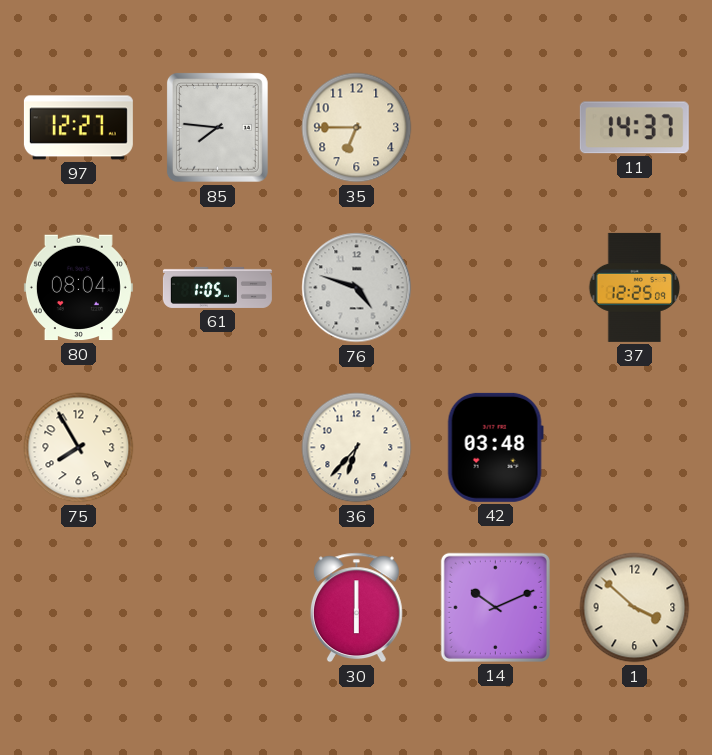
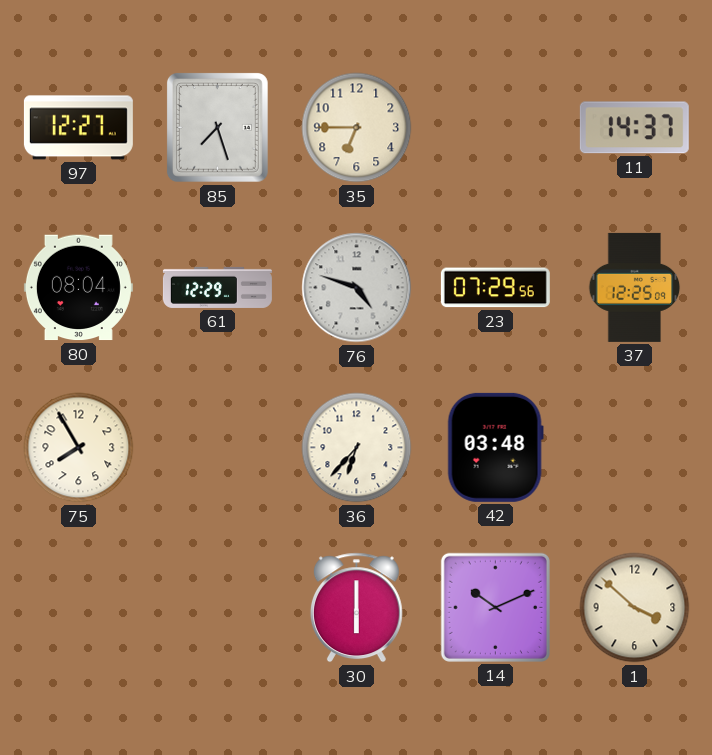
85: 7:46 -> 7:27
61: 1:05 -> 12:29
23: none -> 07:29
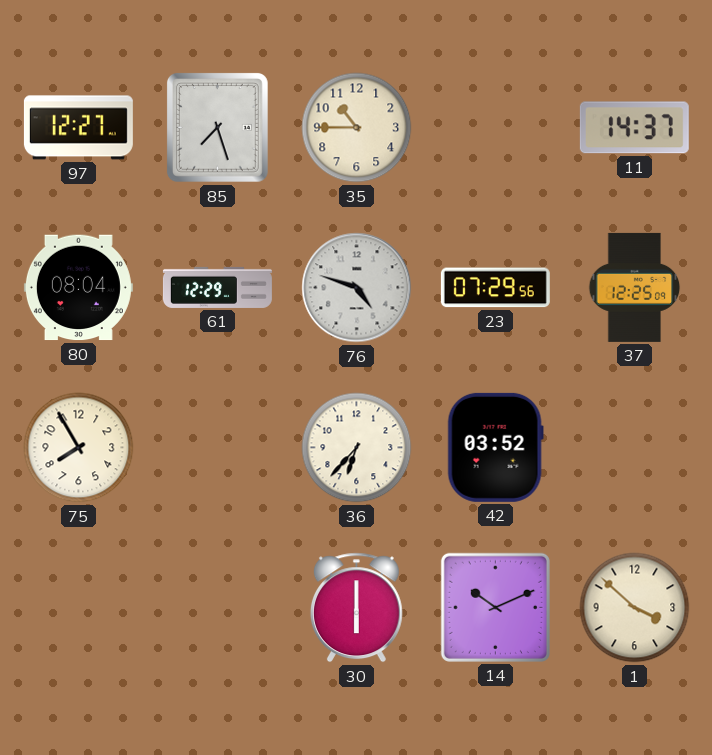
35: 6:45 -> 10:45
42: 03:48 -> 03:52
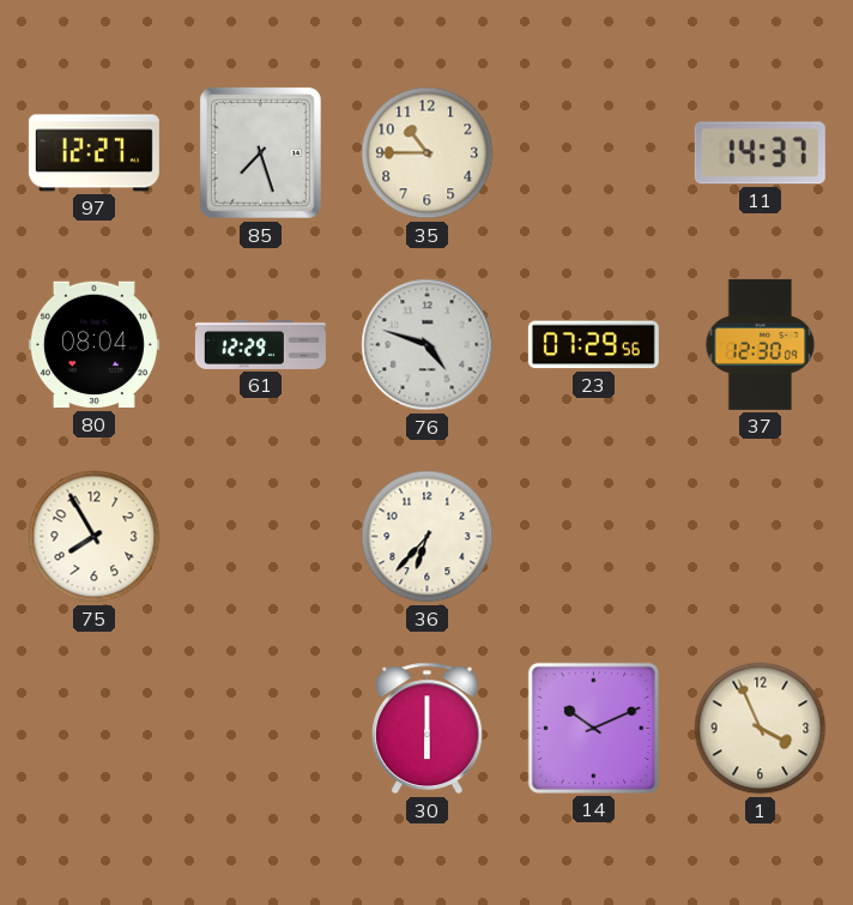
37: 12:25 -> 12:30
42: 03:52 -> none
1: 3:52 -> 3:56
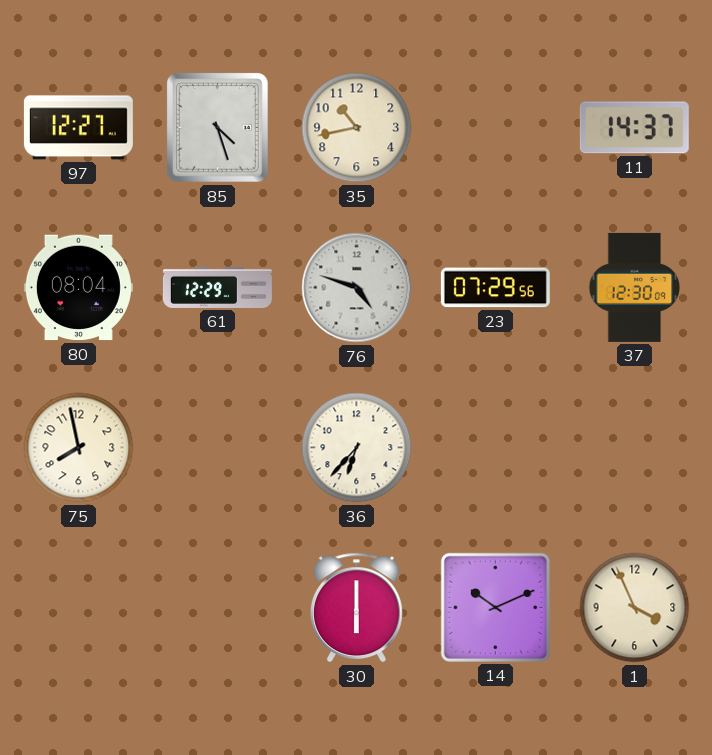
85: 7:27 -> 4:27
35: 10:45 -> 10:43
75: 7:55 -> 7:58
